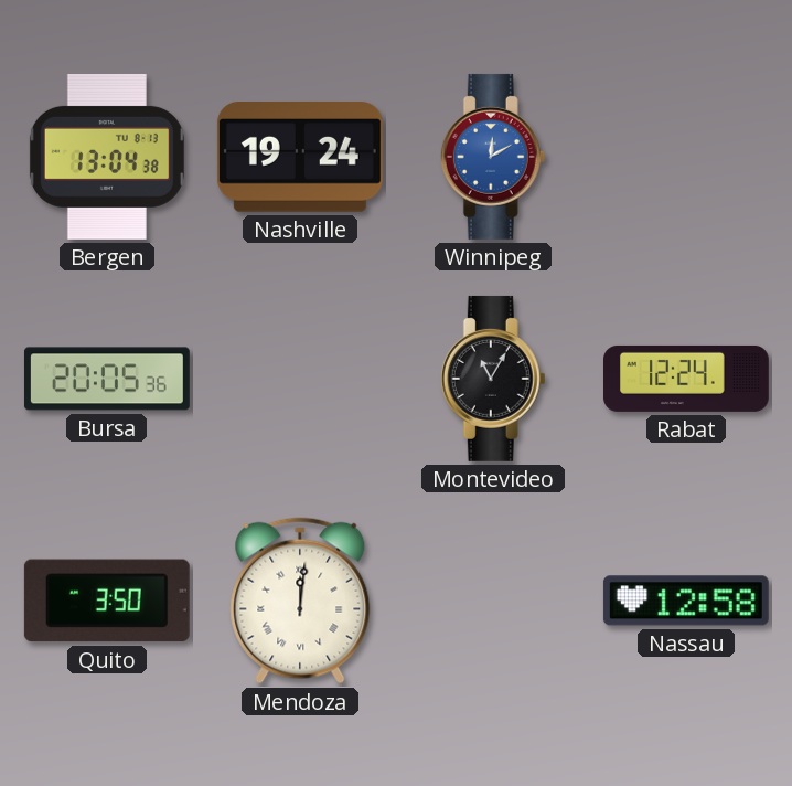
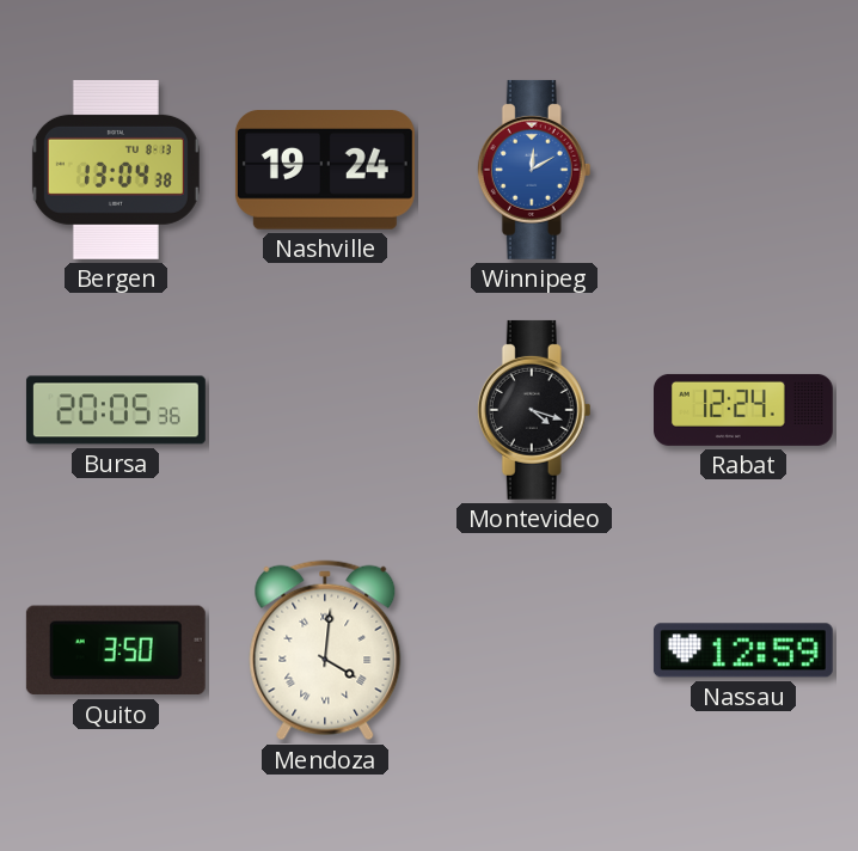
Montevideo: 11:05 -> 4:18
Mendoza: 12:01 -> 4:01
Nassau: 12:58 -> 12:59
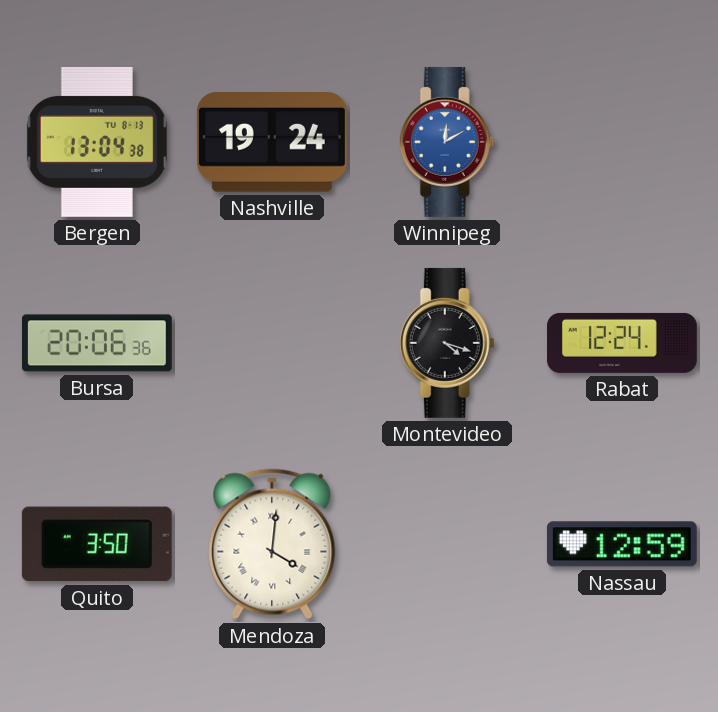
Bursa: 20:05 -> 20:06
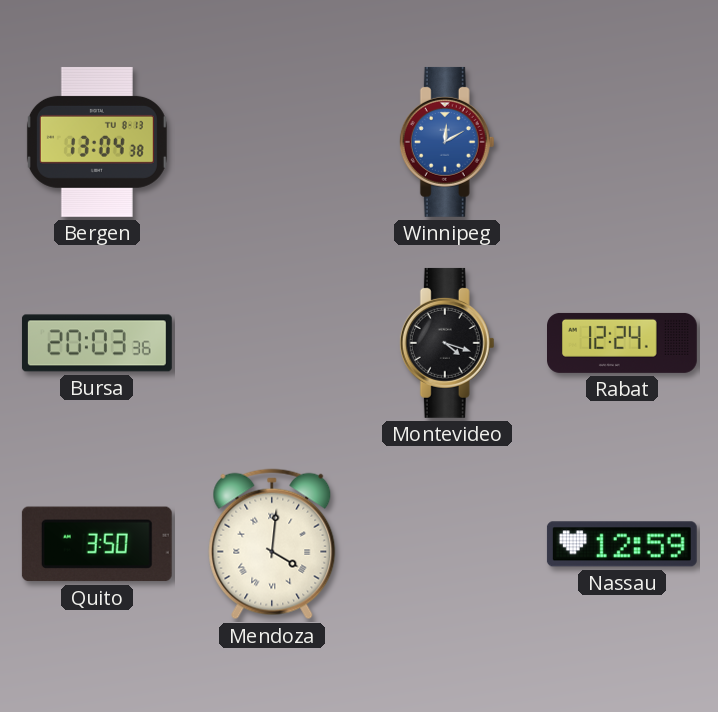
Nashville: 19:24 -> none
Bursa: 20:06 -> 20:03
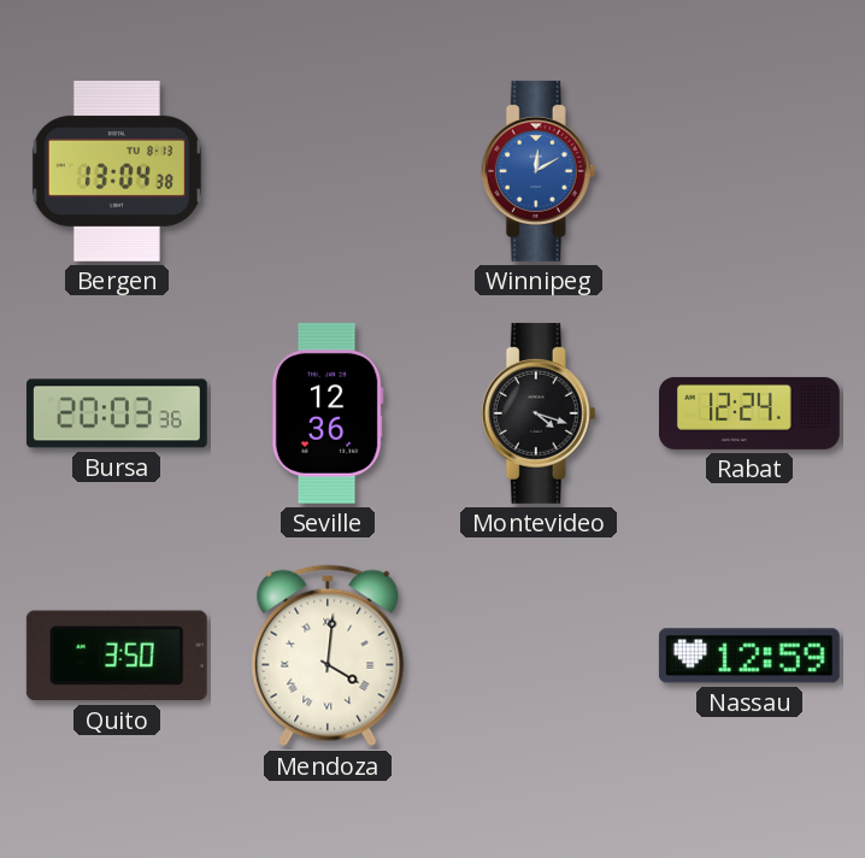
Seville: none -> 12:36
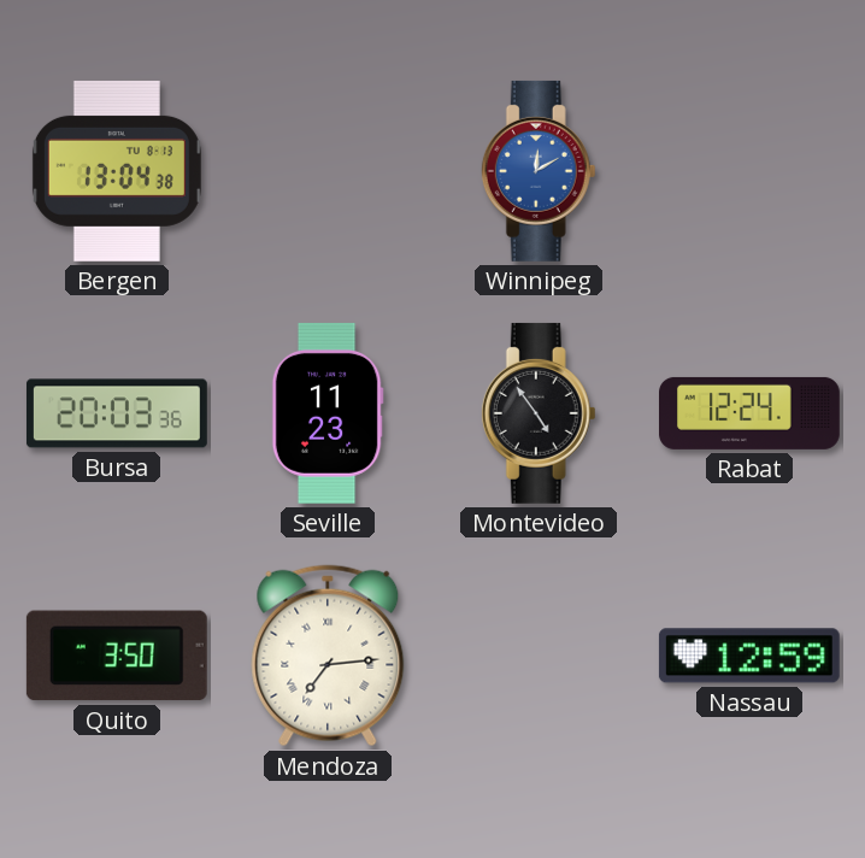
Seville: 12:36 -> 11:23
Montevideo: 4:18 -> 4:54
Mendoza: 4:01 -> 7:14
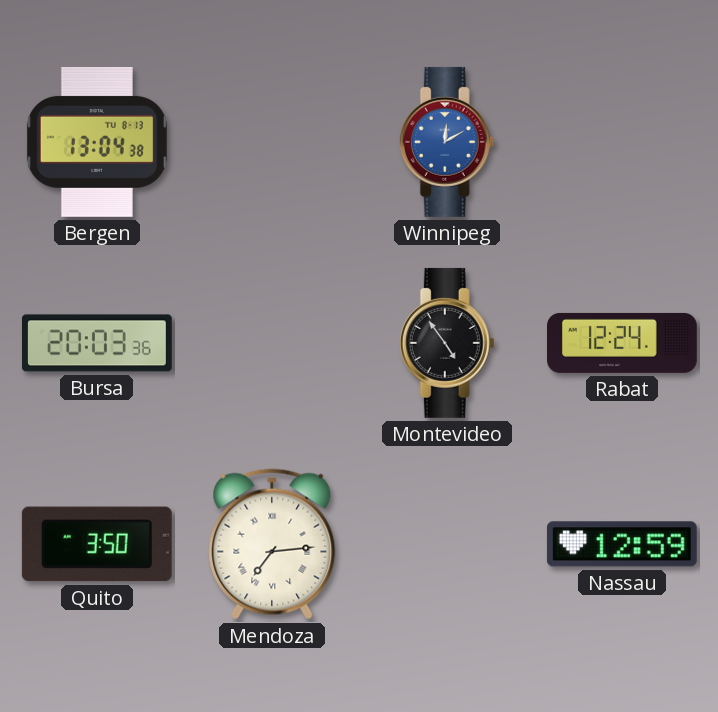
Seville: 11:23 -> none
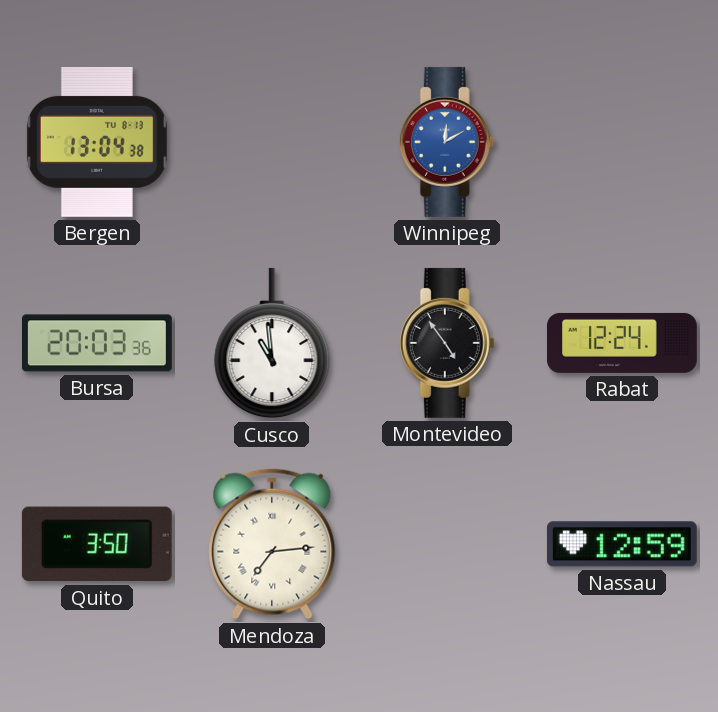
Cusco: none -> 10:59
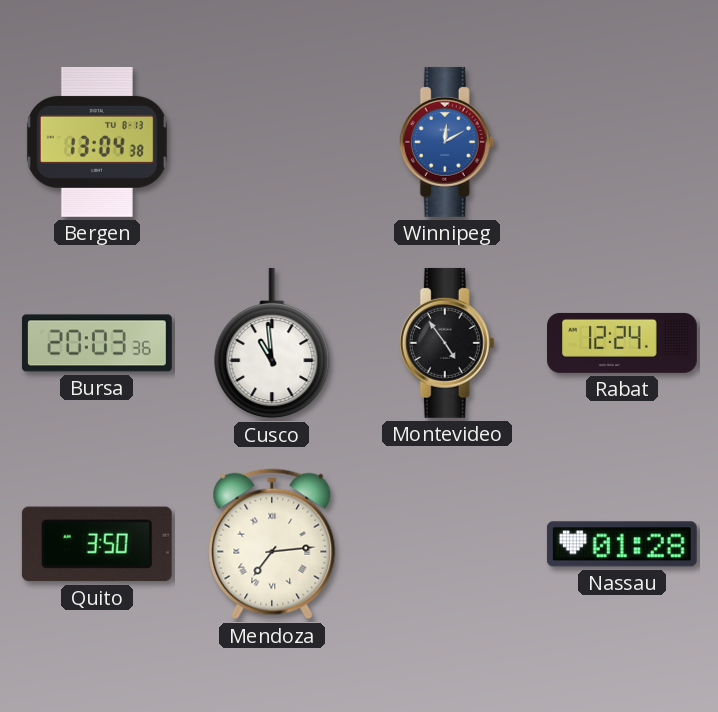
Nassau: 12:59 -> 01:28
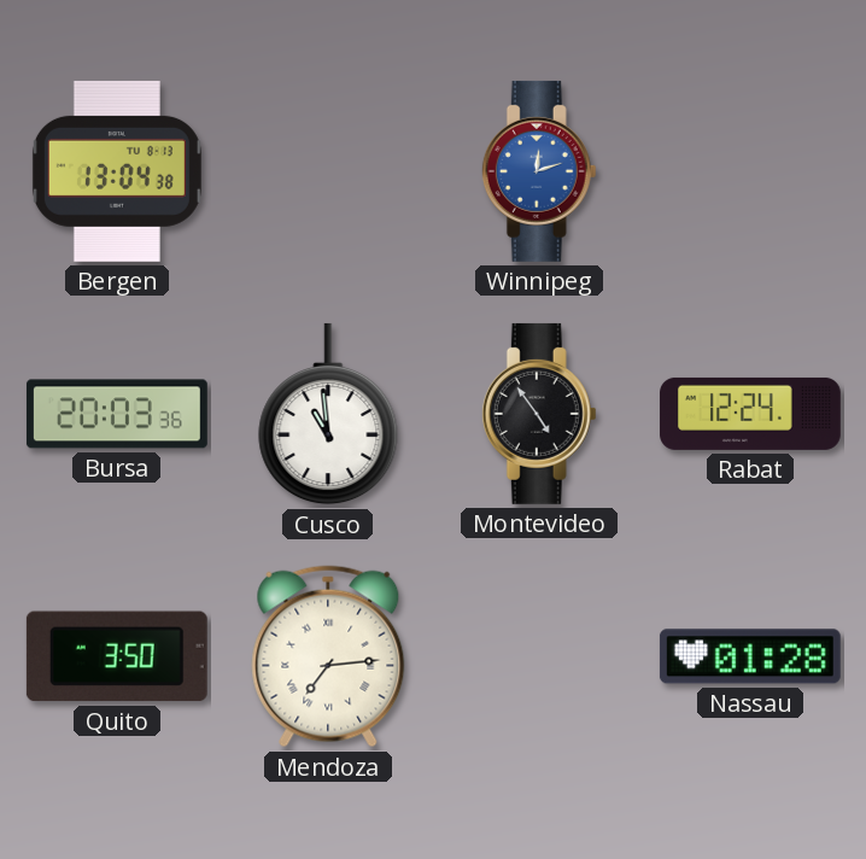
Winnipeg: 12:10 -> 12:12
